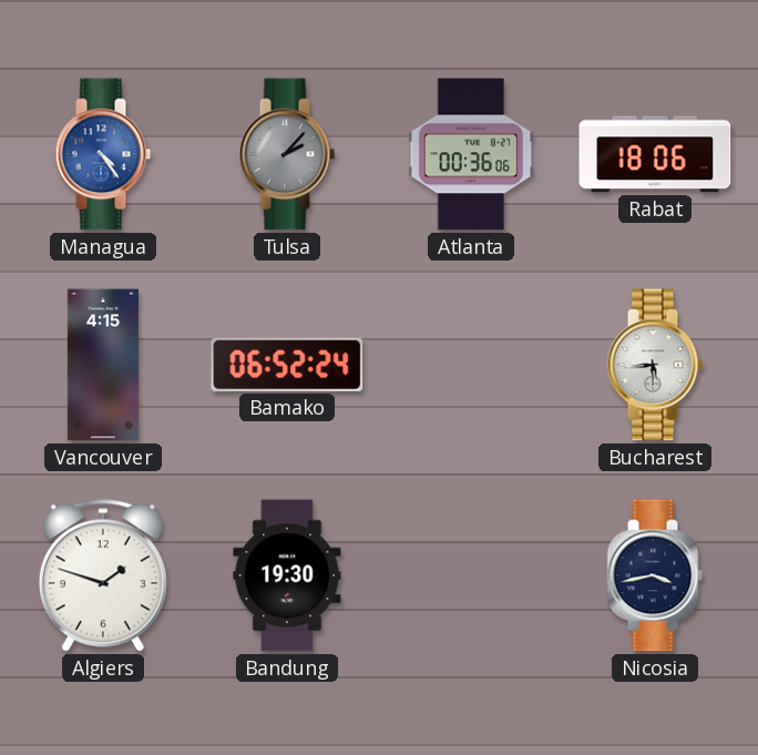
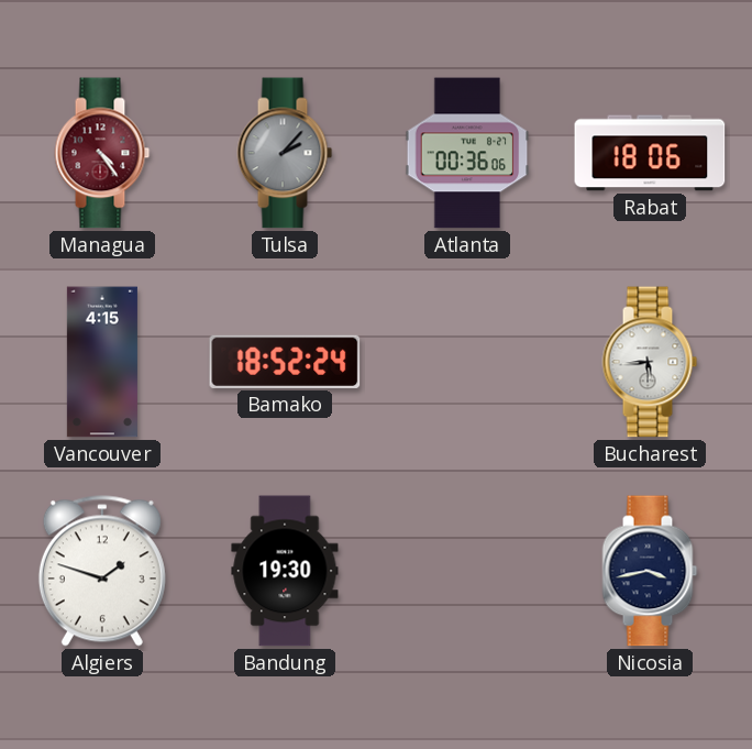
Managua dial: blue -> burgundy
Bamako: 06:52 -> 18:52
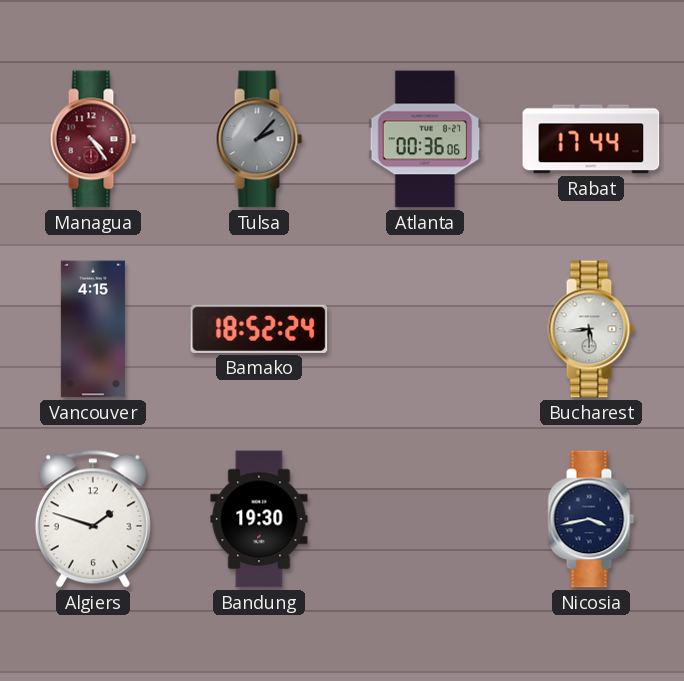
Rabat: 18:06 -> 17:44
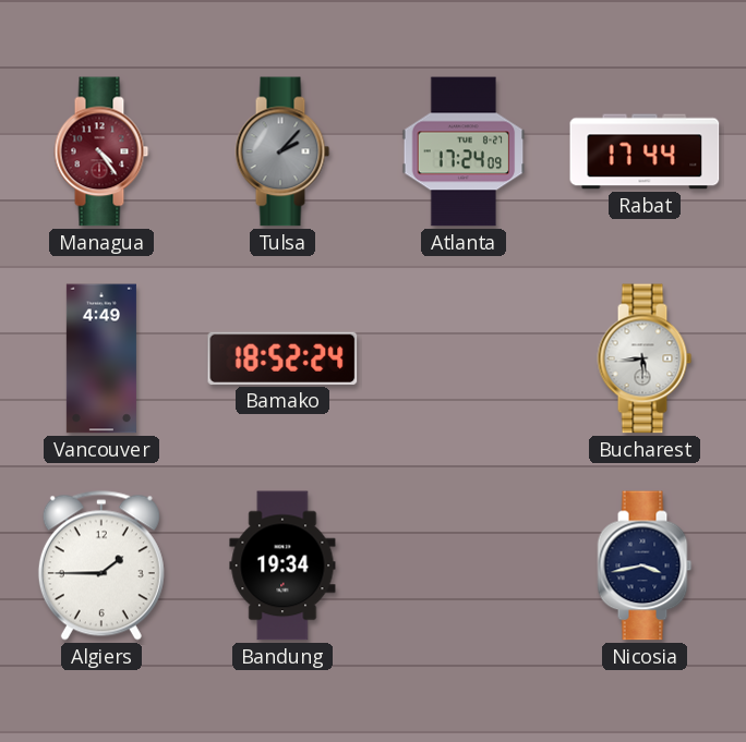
Atlanta: 00:36 -> 17:24
Vancouver: 4:15 -> 4:49
Algiers: 1:48 -> 1:45
Bandung: 19:30 -> 19:34
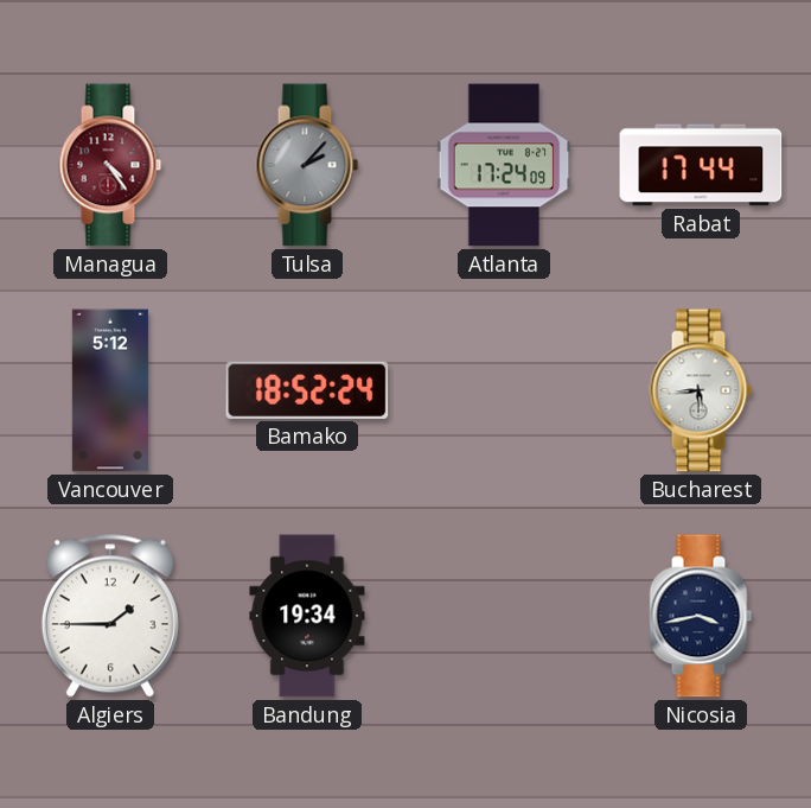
Vancouver: 4:49 -> 5:12
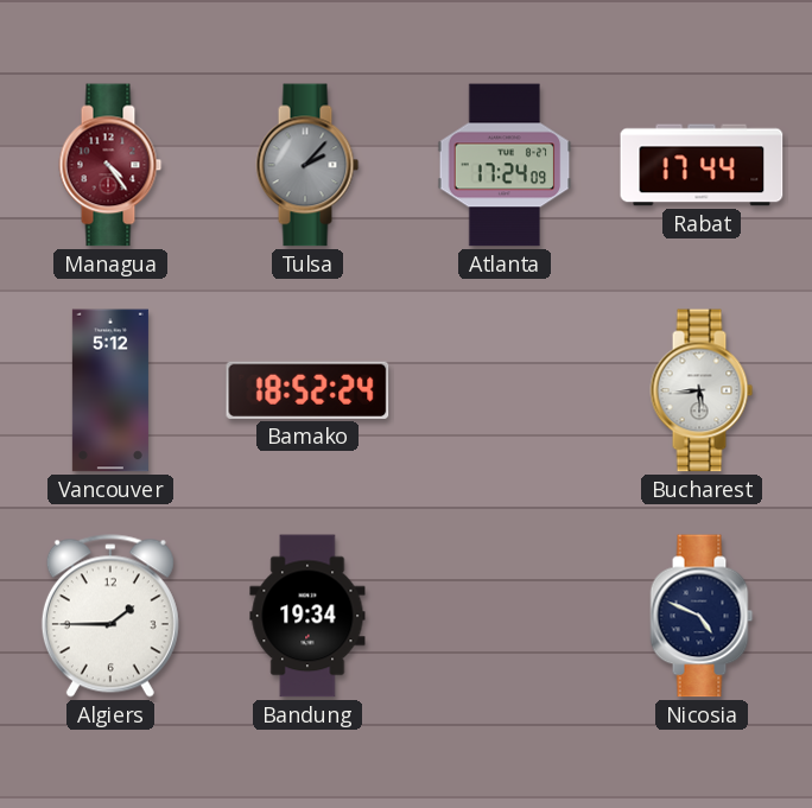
Nicosia: 3:43 -> 4:49
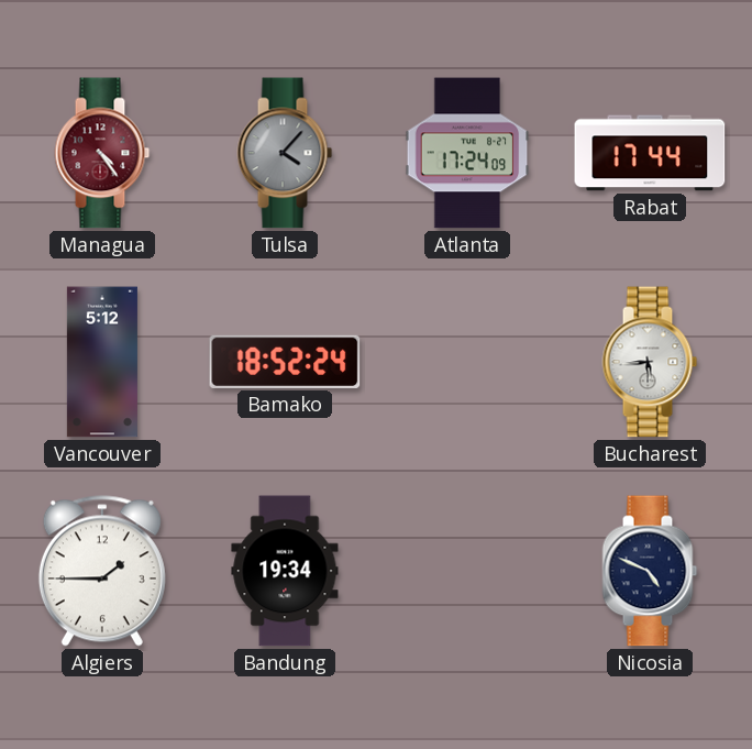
Tulsa: 2:07 -> 4:07
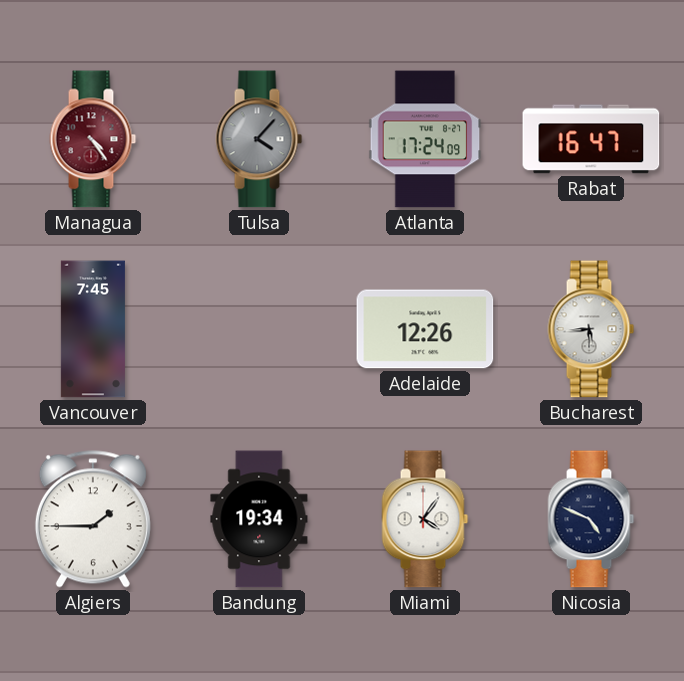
Rabat: 17:44 -> 16:47
Vancouver: 5:12 -> 7:45
Bamako: 18:52 -> none
Adelaide: none -> 12:26
Miami: none -> 4:06
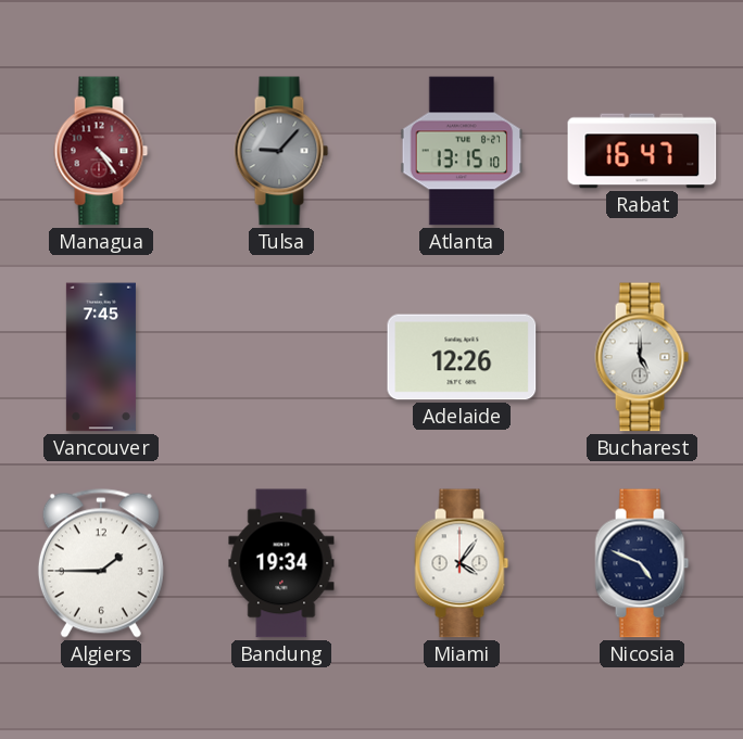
Tulsa: 4:07 -> 9:07
Atlanta: 17:24 -> 13:15
Bucharest: 5:44 -> 5:00
